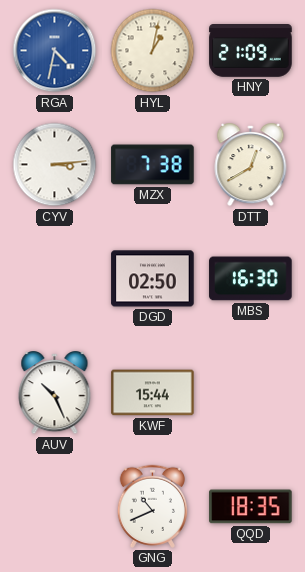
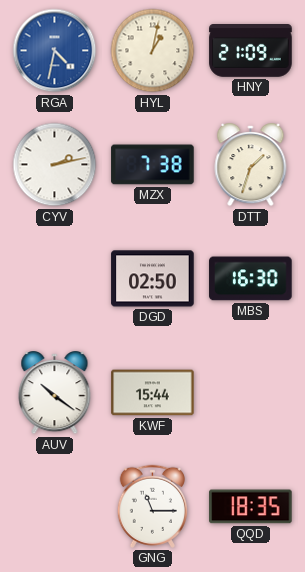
CYV: 3:14 -> 2:13
DTT: 12:40 -> 1:33
AUV: 10:26 -> 10:21
GNG: 10:41 -> 11:15
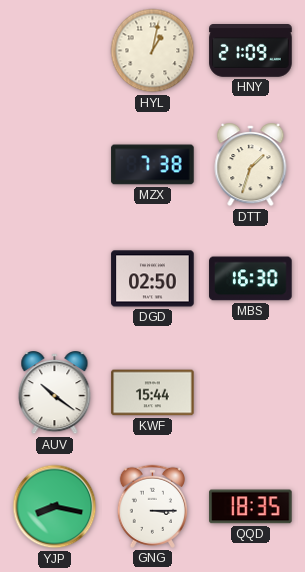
RGA: 4:32 -> none
CYV: 2:13 -> none
YJP: none -> 8:17
GNG: 11:15 -> 3:15
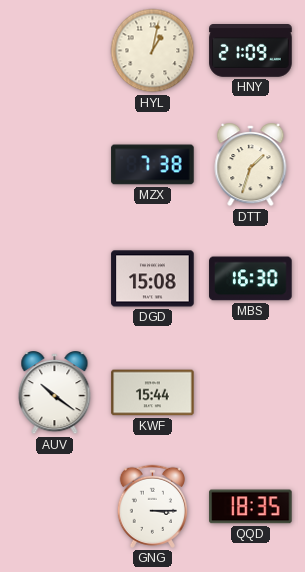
DGD: 02:50 -> 15:08
YJP: 8:17 -> none
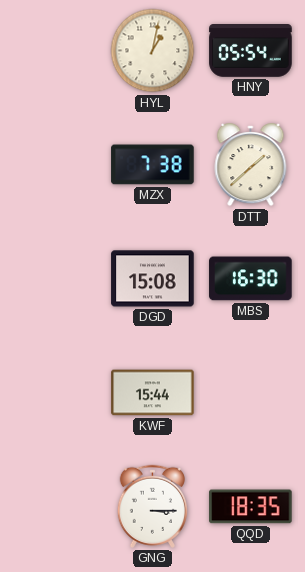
HNY: 21:09 -> 05:54
DTT: 1:33 -> 1:38
AUV: 10:21 -> none
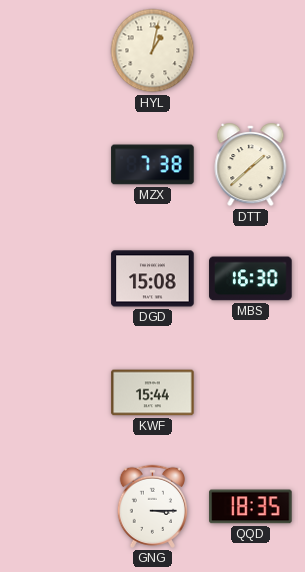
HNY: 05:54 -> none
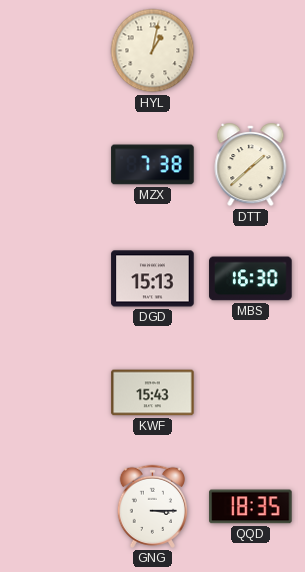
DGD: 15:08 -> 15:13
KWF: 15:44 -> 15:43
